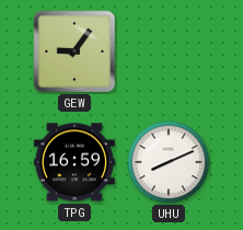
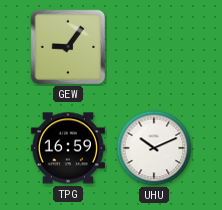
UHU: 8:11 -> 10:11
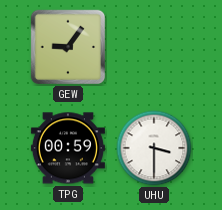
TPG: 16:59 -> 00:59
UHU: 10:11 -> 3:30
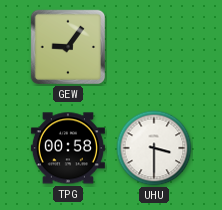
TPG: 00:59 -> 00:58
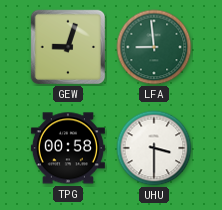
GEW: 9:06 -> 9:03
LFA: none -> 8:59
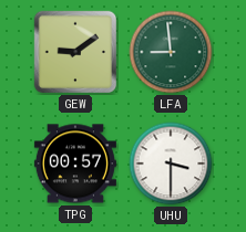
GEW: 9:03 -> 9:09
TPG: 00:58 -> 00:57
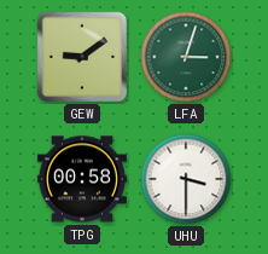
LFA: 8:59 -> 3:03
TPG: 00:57 -> 00:58
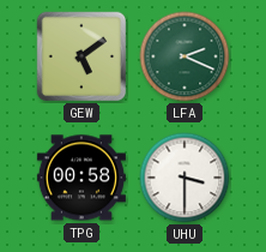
GEW: 9:09 -> 5:09
LFA: 3:03 -> 2:19
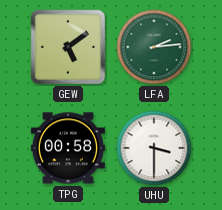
LFA: 2:19 -> 2:14
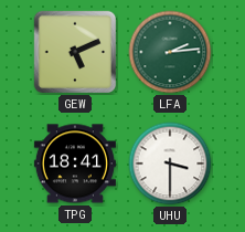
GEW: 5:09 -> 5:11
TPG: 00:58 -> 18:41
